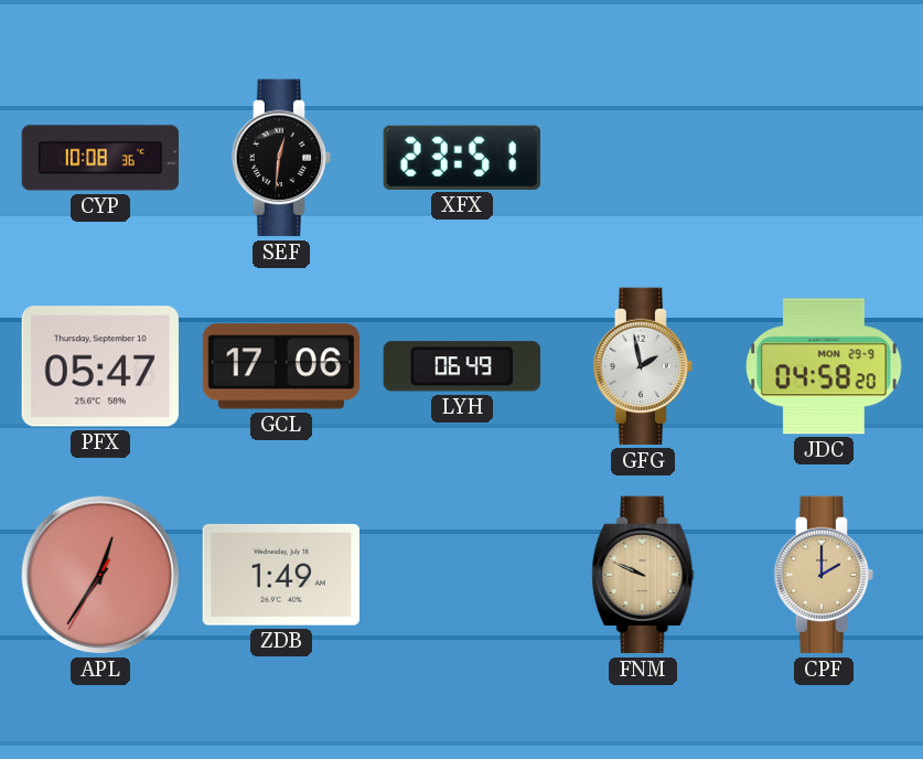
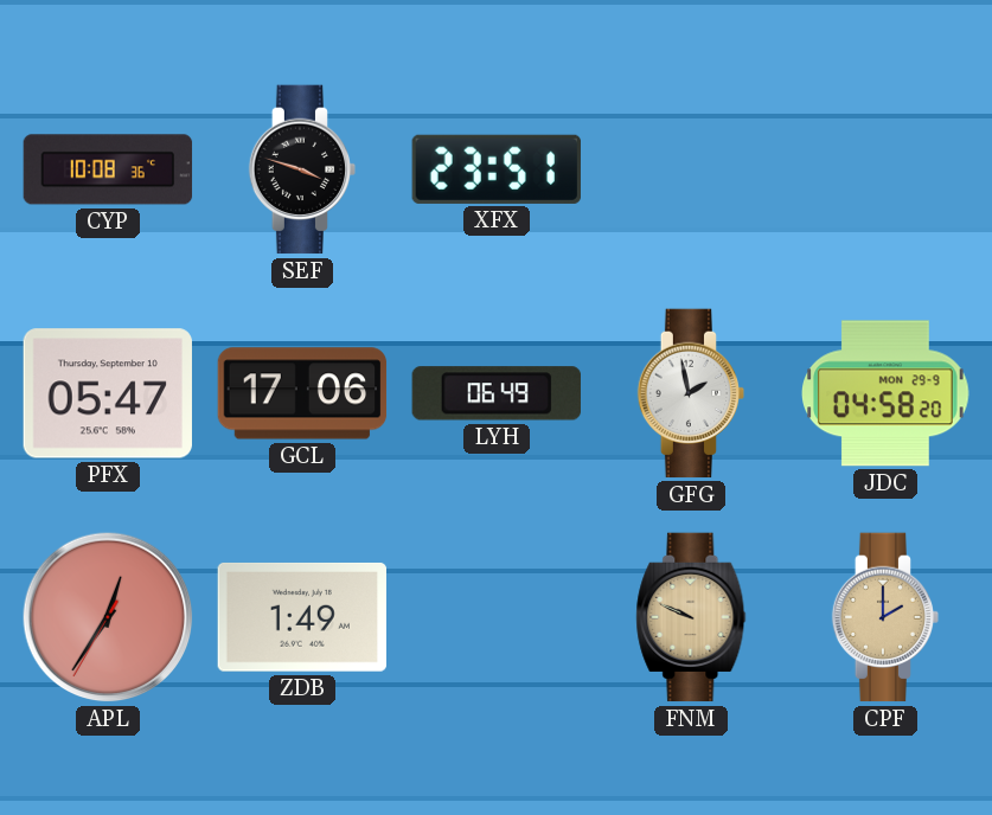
SEF: 12:31 -> 3:48
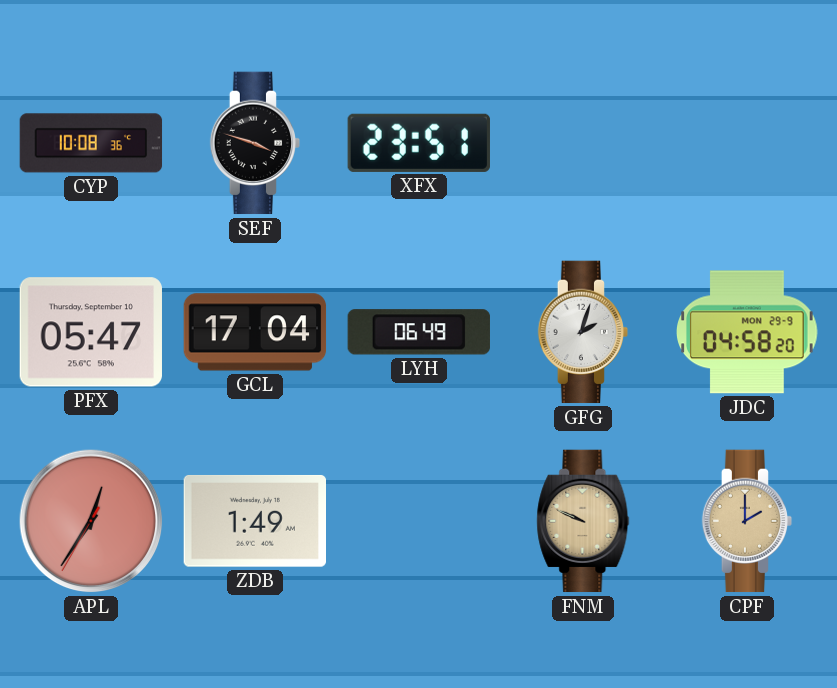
GCL: 17:06 -> 17:04
GFG: 1:58 -> 2:03
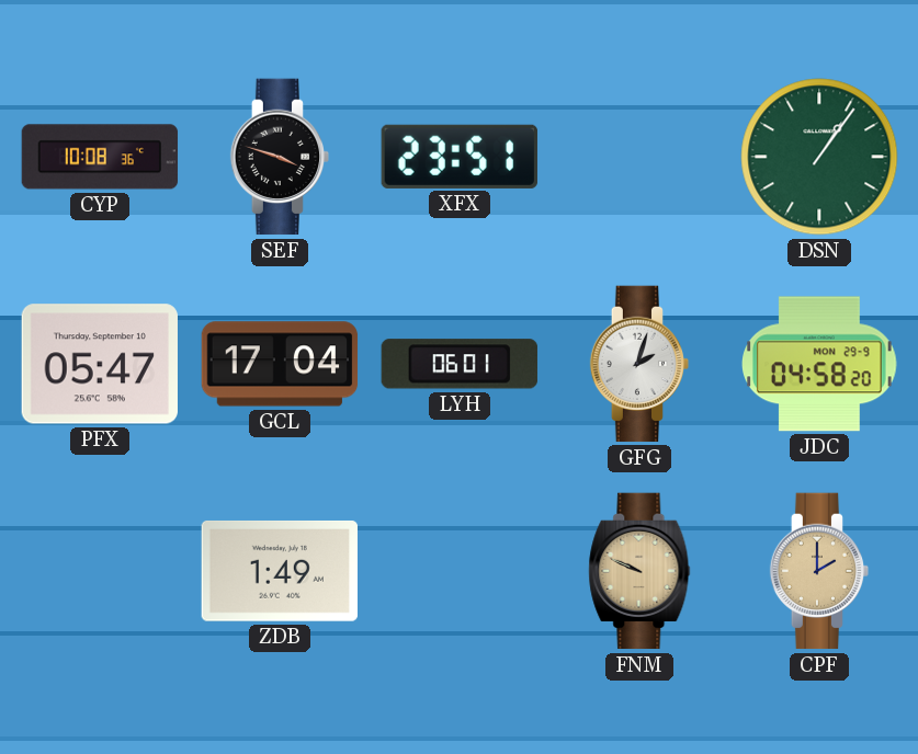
DSN: none -> 1:06
LYH: 06:49 -> 06:01
APL: 12:35 -> none
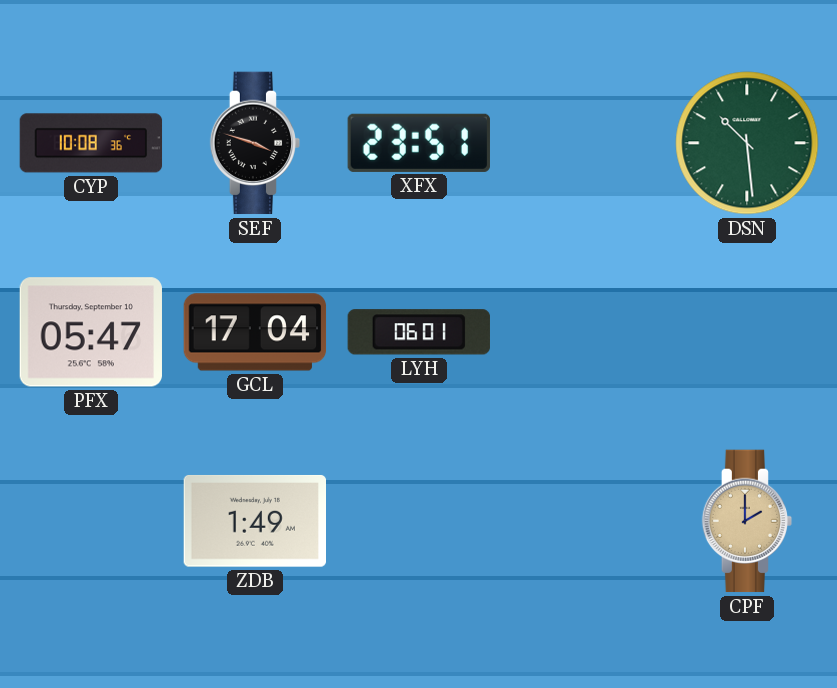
DSN: 1:06 -> 10:29
GFG: 2:03 -> none
JDC: 04:58 -> none
FNM: 9:49 -> none
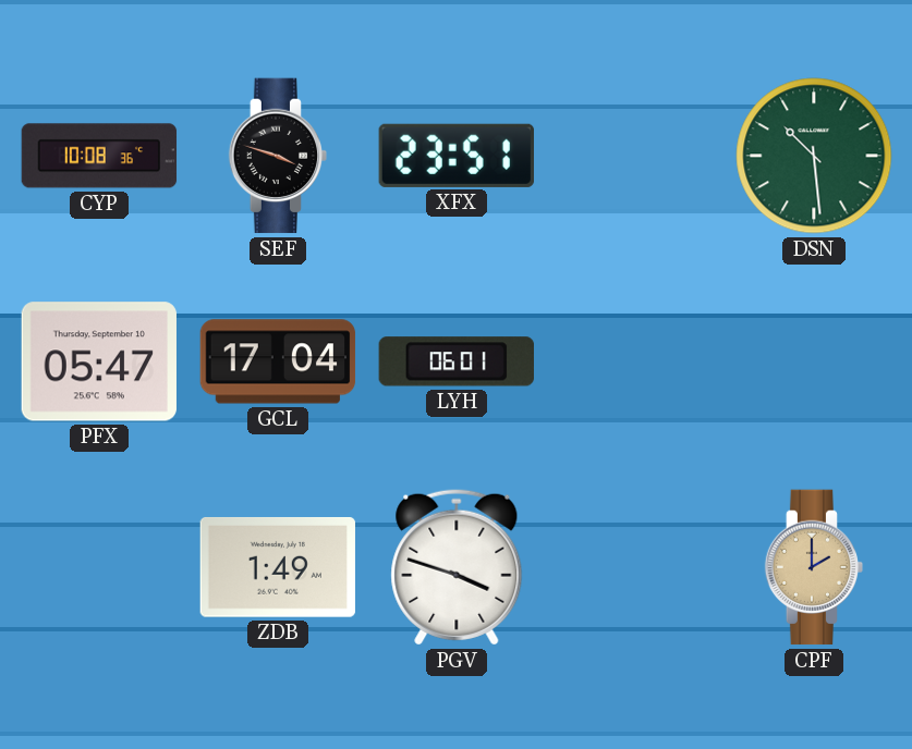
PGV: none -> 3:48
